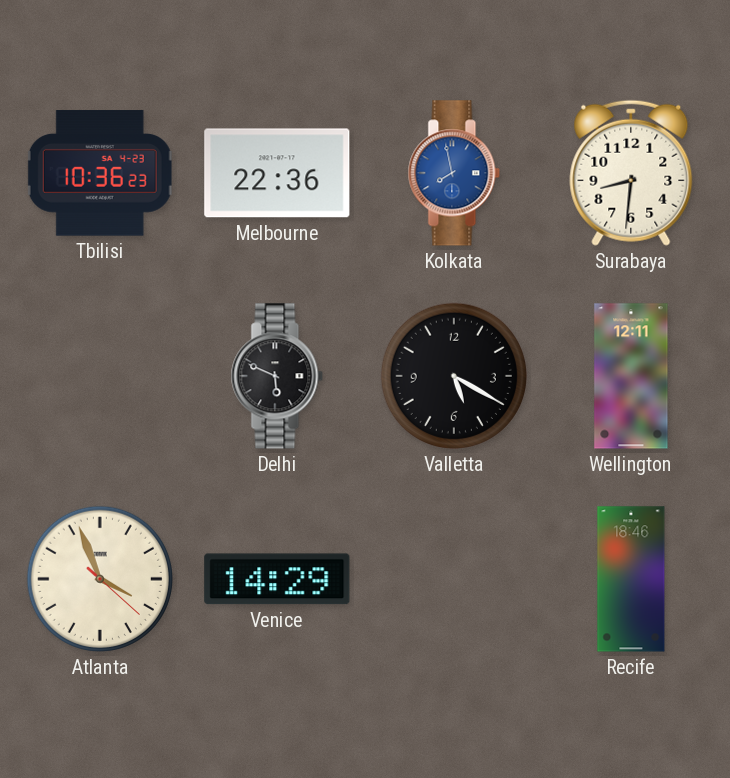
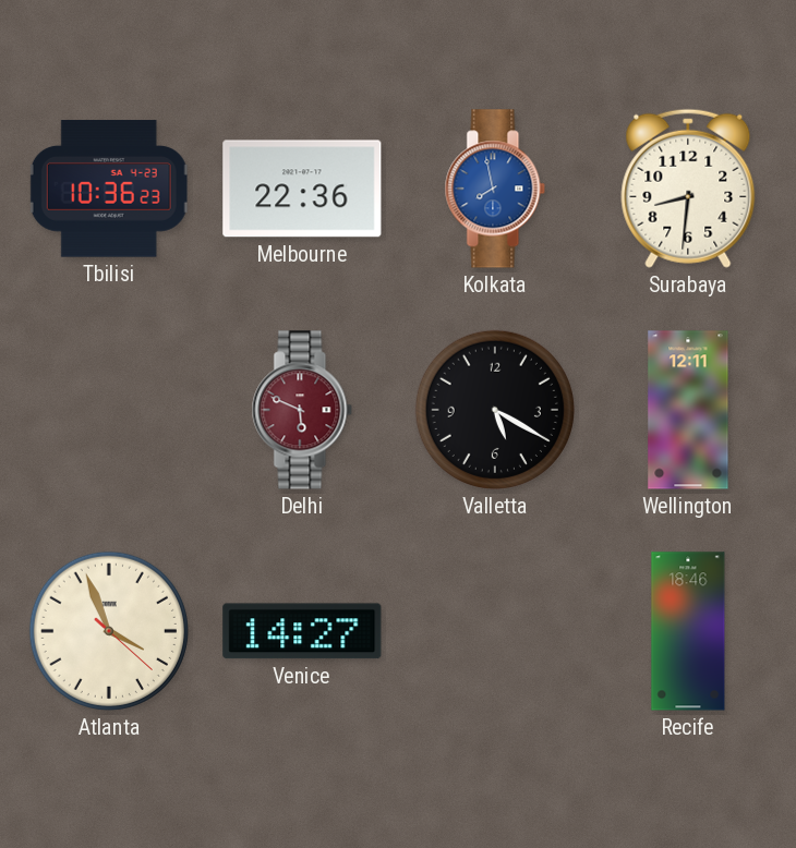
Delhi dial: black -> burgundy
Venice: 14:29 -> 14:27
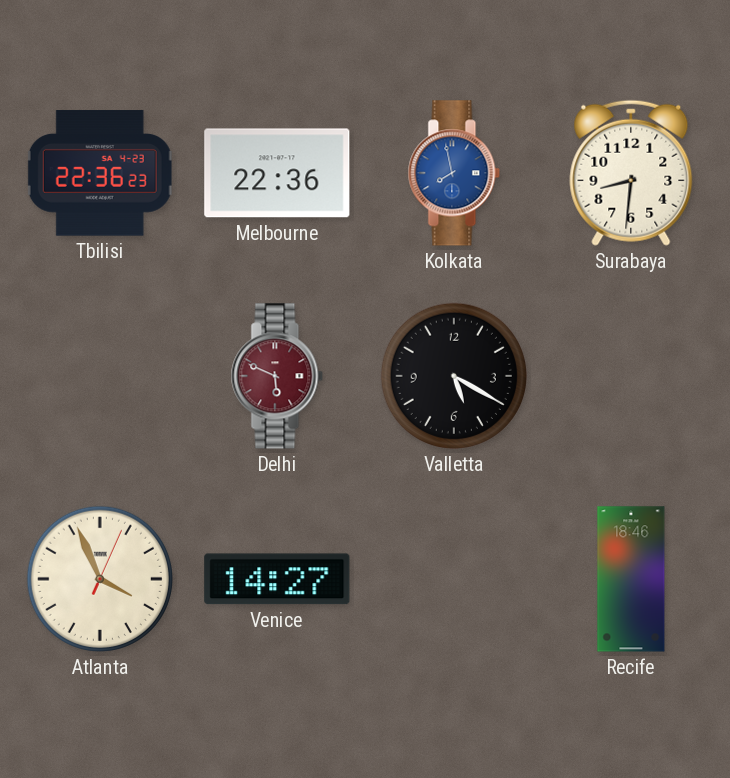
Tbilisi: 10:36 -> 22:36
Wellington: 12:11 -> none
Atlanta: 3:56:22 -> 3:56:04
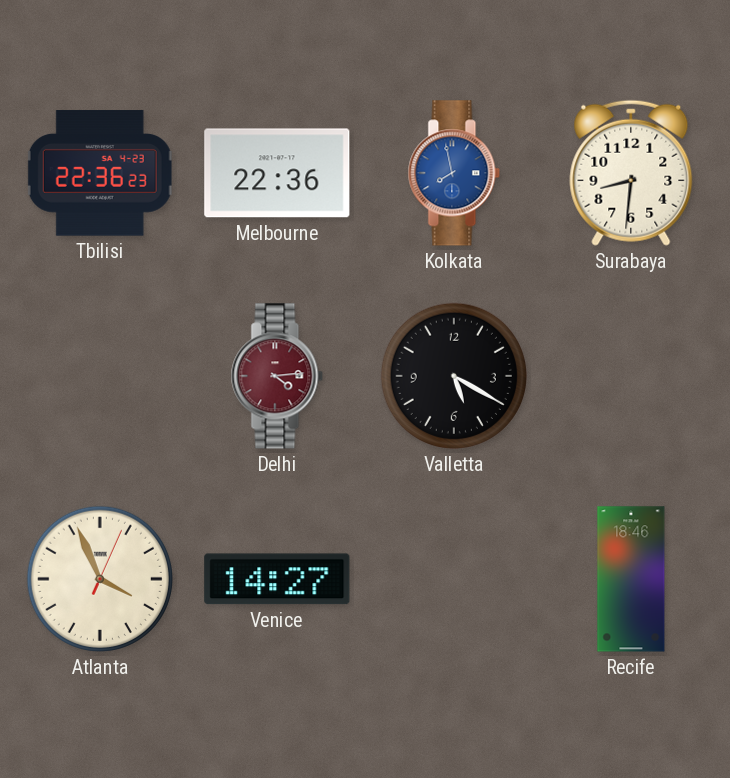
Delhi: 5:49 -> 4:14
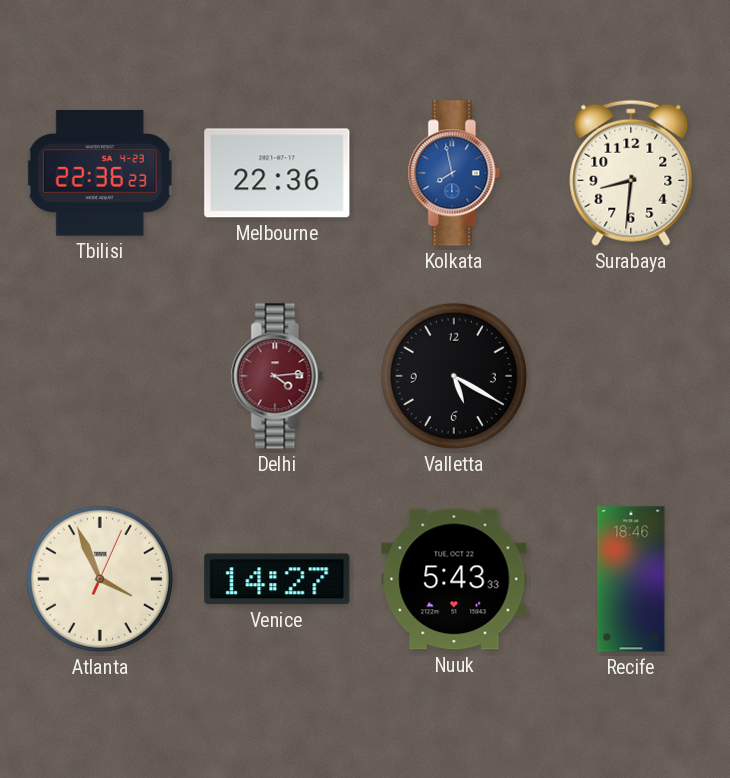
Nuuk: none -> 5:43
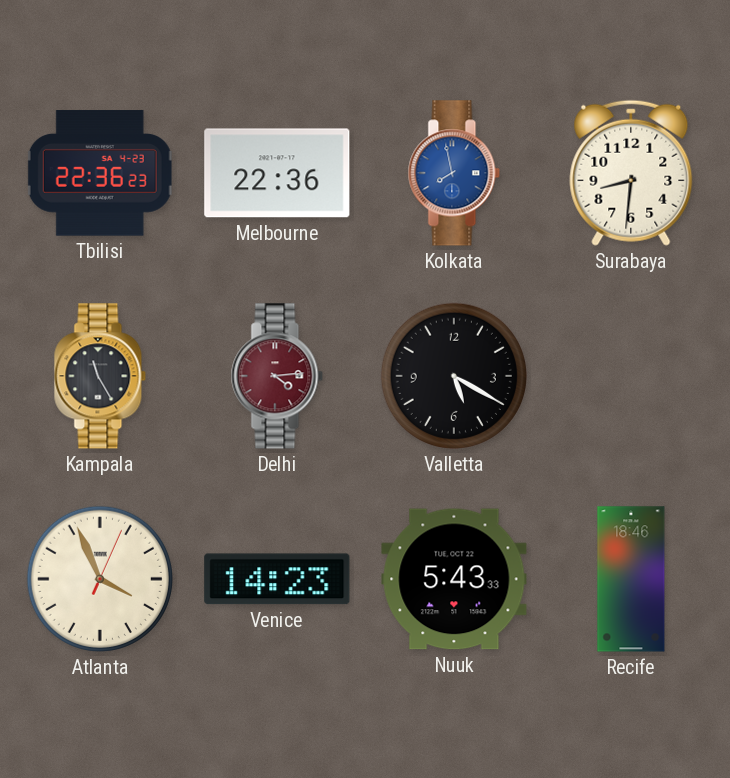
Kampala: none -> 11:25
Venice: 14:27 -> 14:23
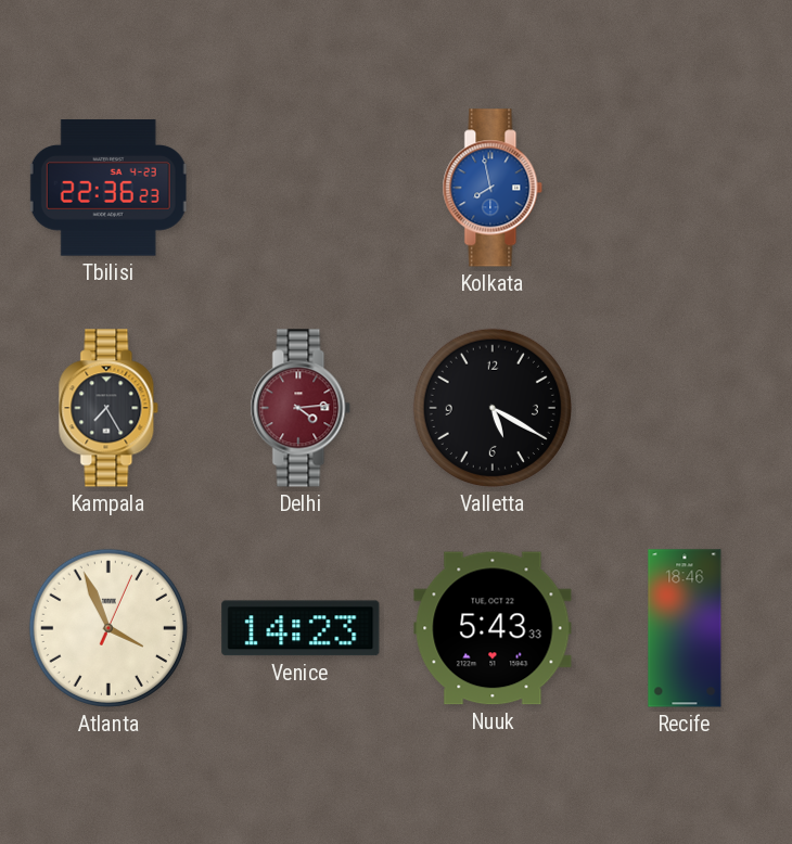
Melbourne: 22:36 -> none
Surabaya: 8:31 -> none
Kampala: 11:25 -> 7:25
